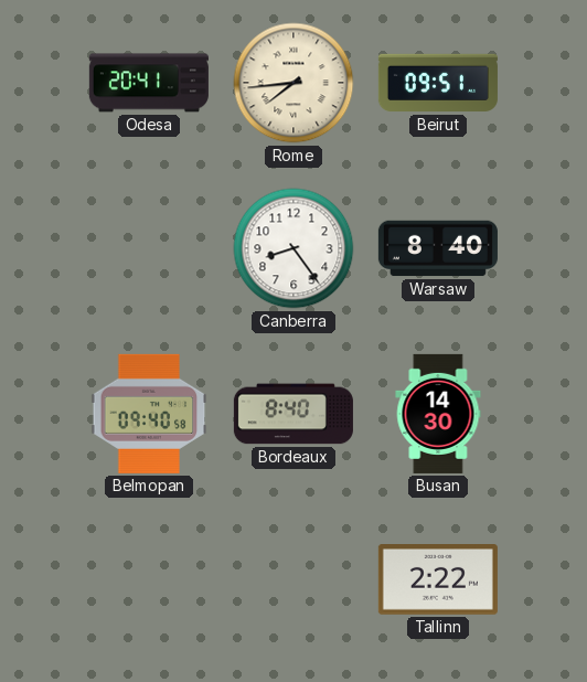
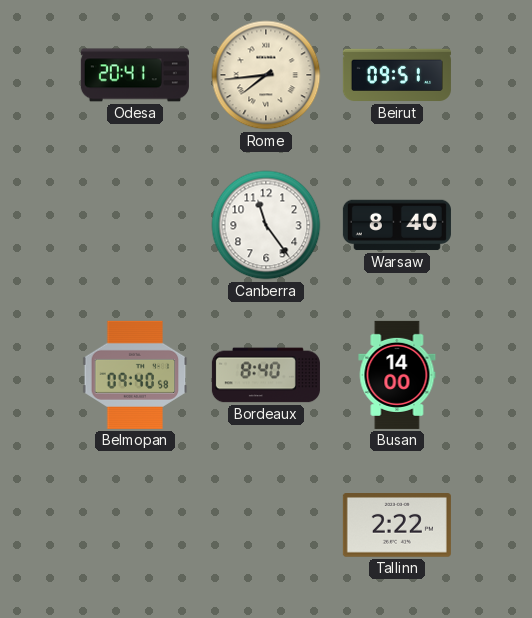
Canberra: 8:24 -> 11:24
Busan: 14:30 -> 14:00
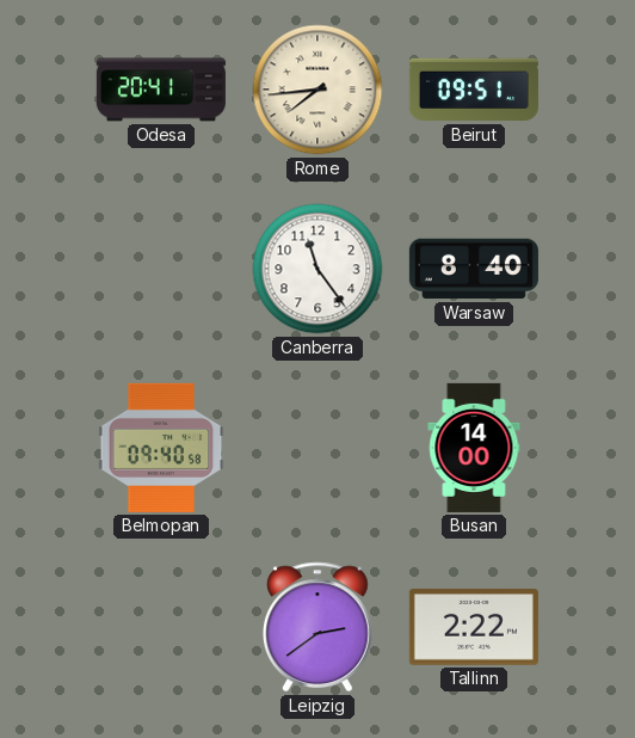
Bordeaux: 8:40 -> none
Leipzig: none -> 2:39
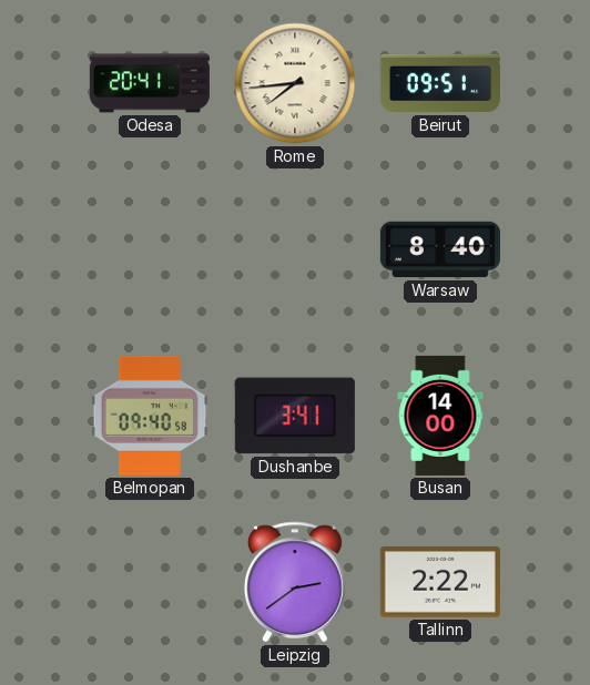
Canberra: 11:24 -> none
Dushanbe: none -> 3:41
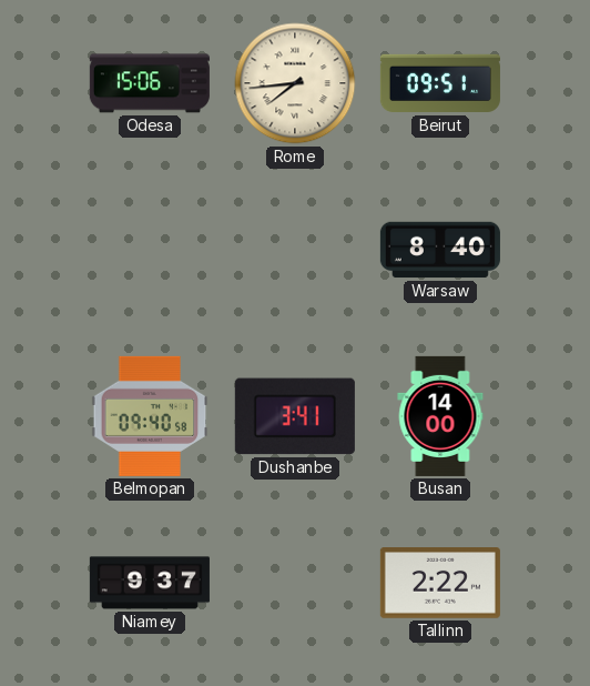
Odesa: 20:41 -> 15:06
Niamey: none -> 9:37
Leipzig: 2:39 -> none
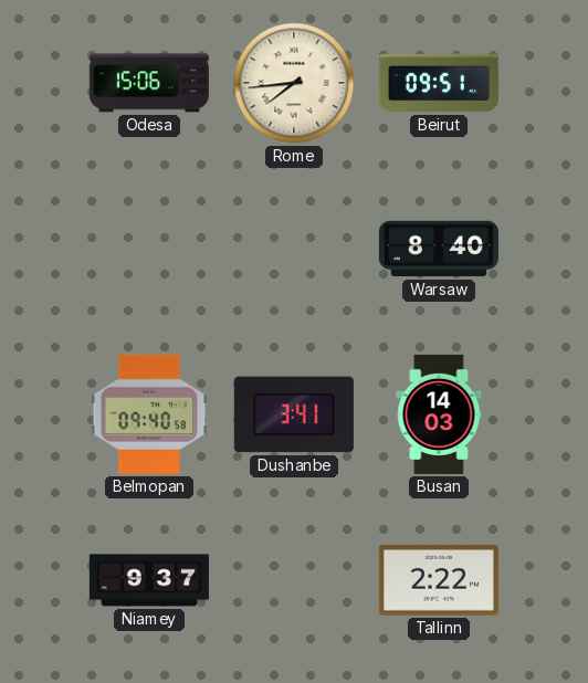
Busan: 14:00 -> 14:03
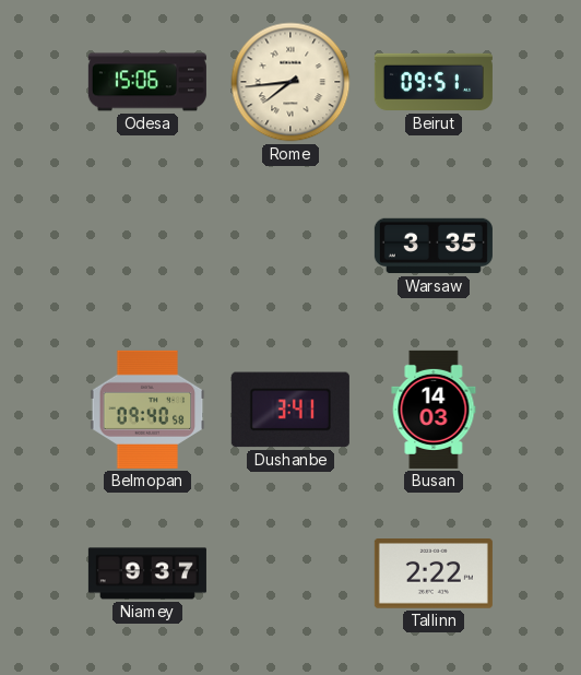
Warsaw: 8:40 -> 3:35
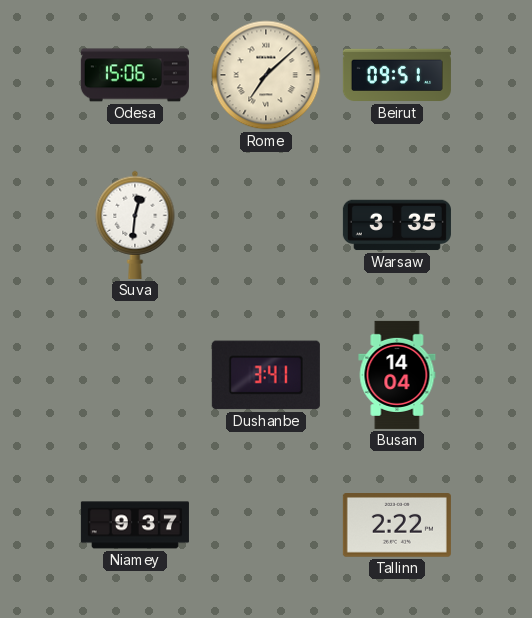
Rome: 7:44 -> 7:08
Suva: none -> 12:31
Belmopan: 09:40 -> none
Busan: 14:03 -> 14:04
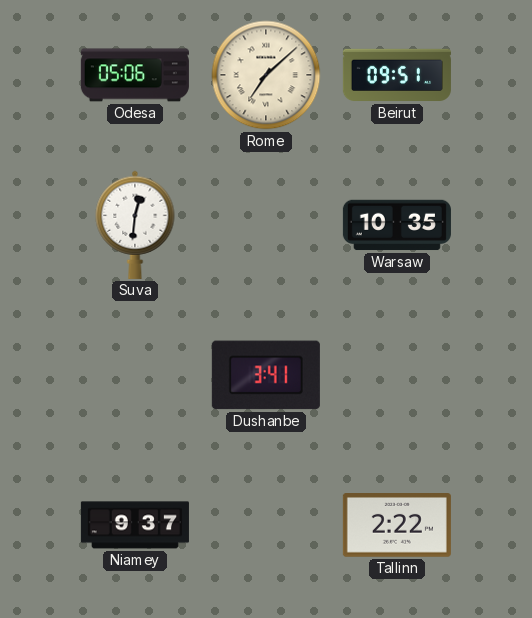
Odesa: 15:06 -> 05:06
Warsaw: 3:35 -> 10:35
Busan: 14:04 -> none
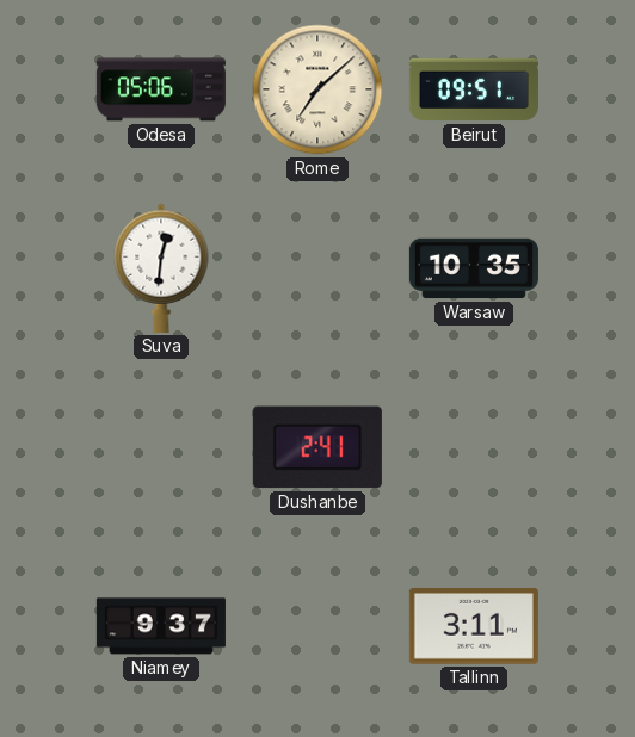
Dushanbe: 3:41 -> 2:41
Tallinn: 2:22 -> 3:11
